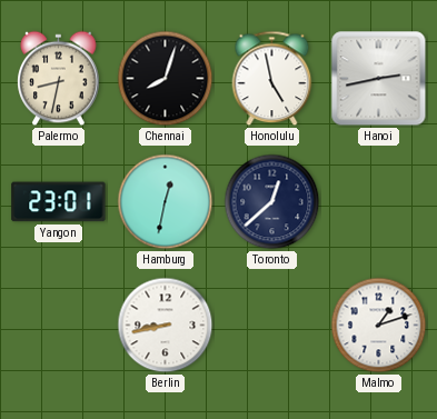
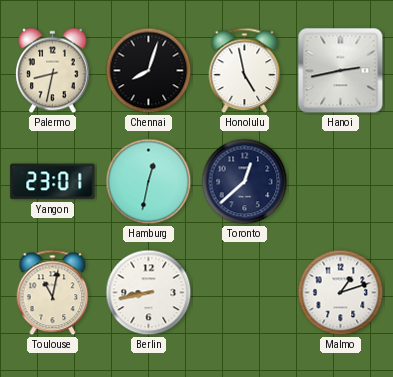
Toulouse: none -> 11:02
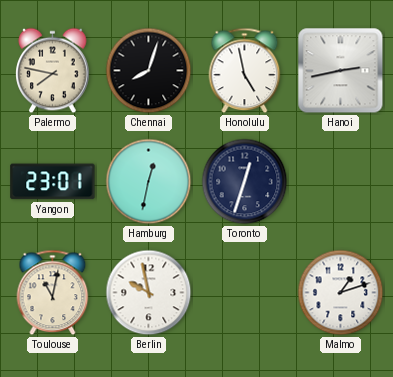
Palermo: 8:32 -> 7:47
Toronto: 12:38 -> 12:33
Berlin: 8:43 -> 9:58
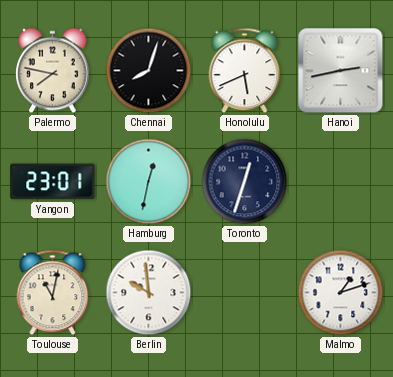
Honolulu: 4:58 -> 5:41
Berlin: 9:58 -> 9:59
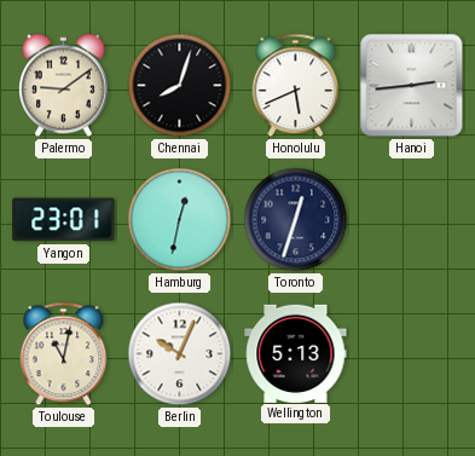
Palermo: 7:47 -> 9:09
Hanoi: 2:43 -> 2:44
Berlin: 9:59 -> 10:04
Wellington: none -> 5:13
Malmo: 1:12 -> none
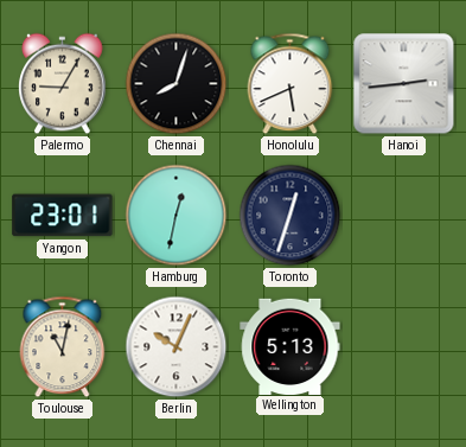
Palermo: 9:09 -> 9:05
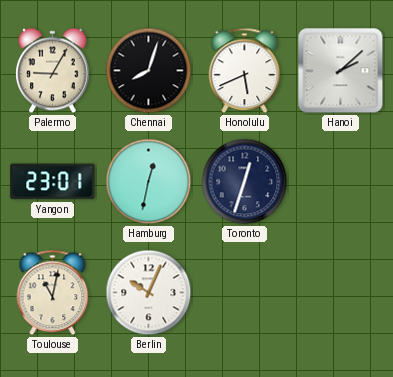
Hanoi: 2:44 -> 2:08
Wellington: 5:13 -> none
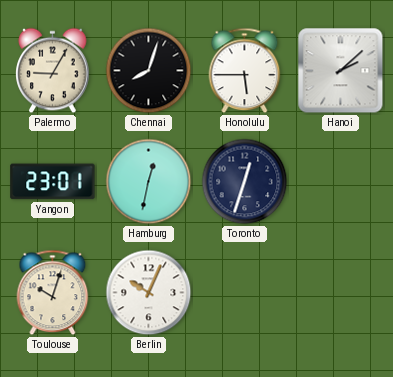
Honolulu: 5:41 -> 5:45
Toulouse: 11:02 -> 10:03
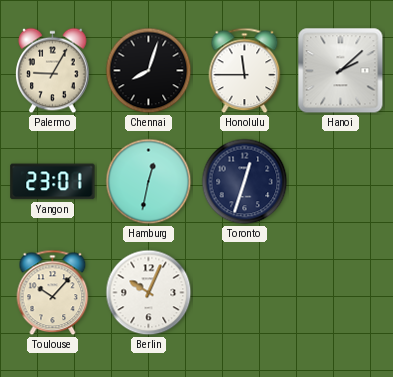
Honolulu: 5:45 -> 11:45
Toulouse: 10:03 -> 10:07
